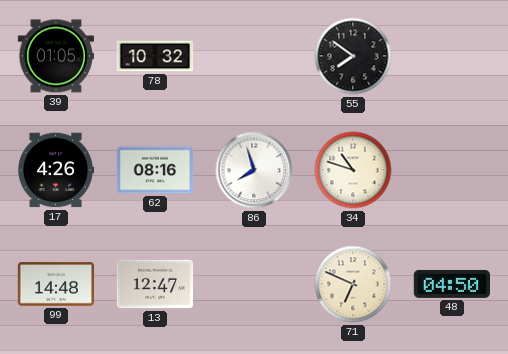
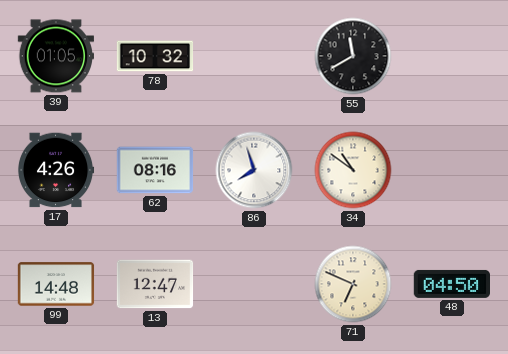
55: 7:51 -> 11:40
34: 10:48 -> 10:51
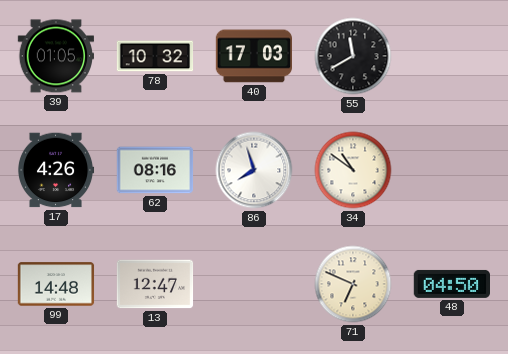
40: none -> 17:03
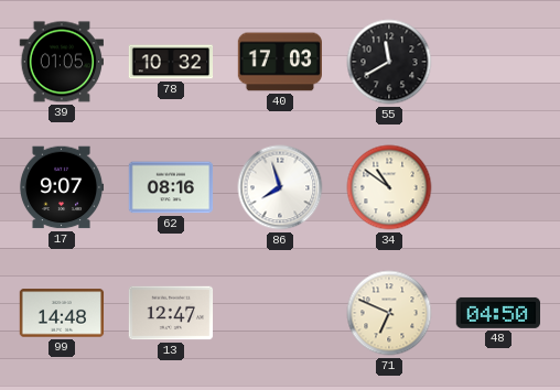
17: 4:26 -> 9:07
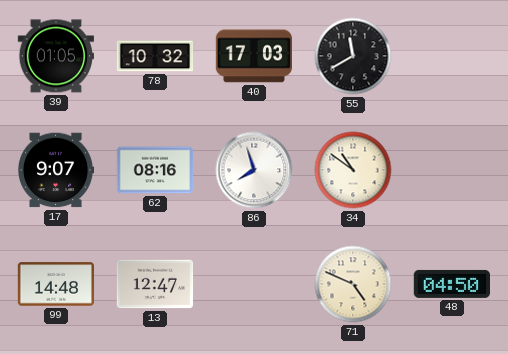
71: 6:49 -> 4:49
